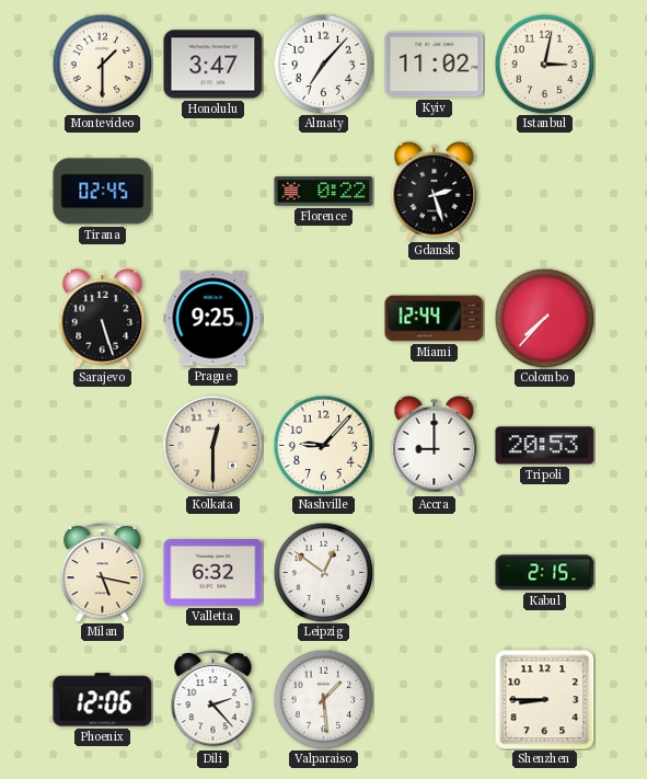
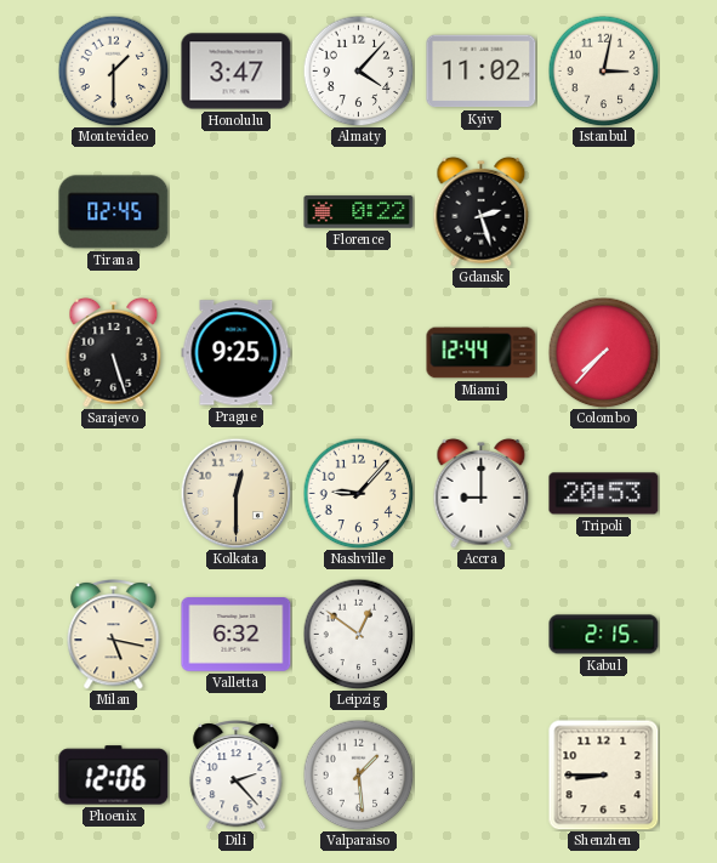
Almaty: 7:07 -> 4:07
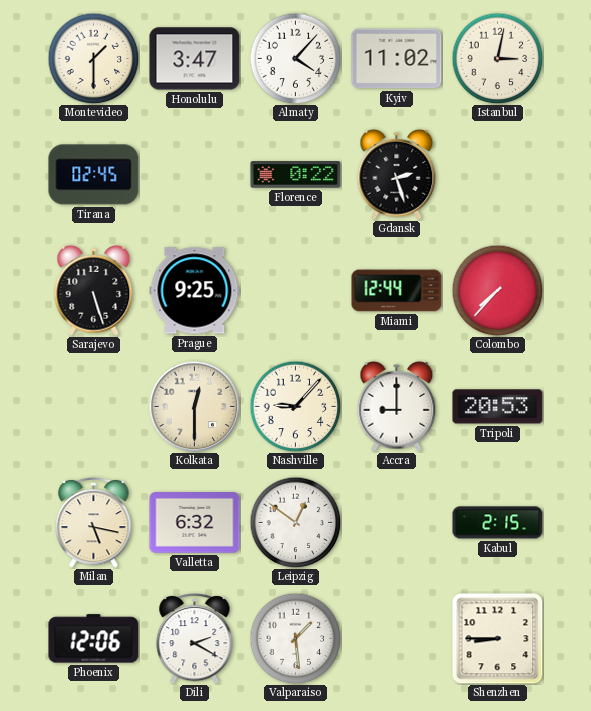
Dili: 2:23 -> 2:20
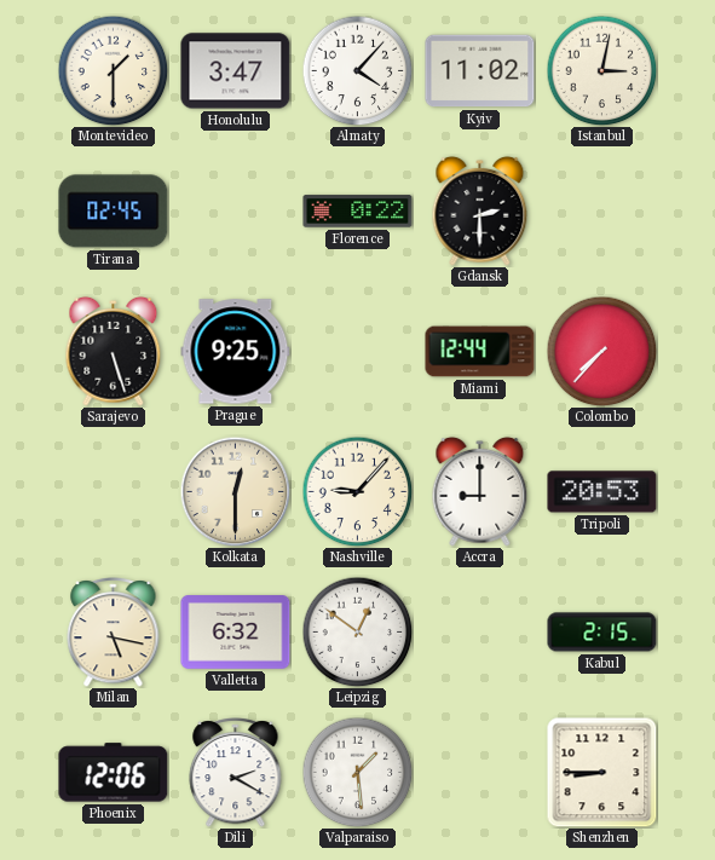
Gdansk: 2:27 -> 2:30
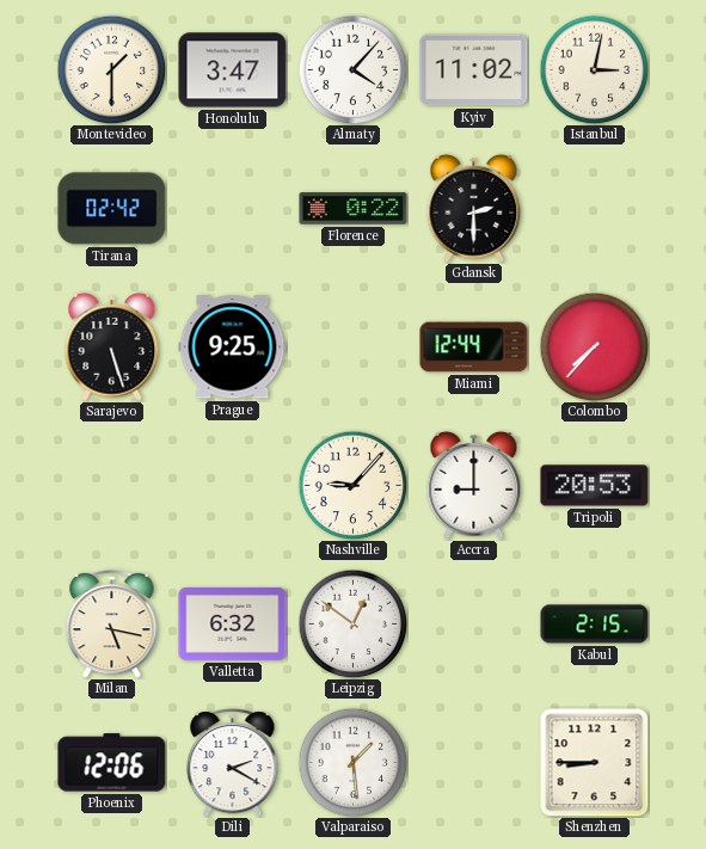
Tirana: 02:45 -> 02:42
Kolkata: 12:30 -> none
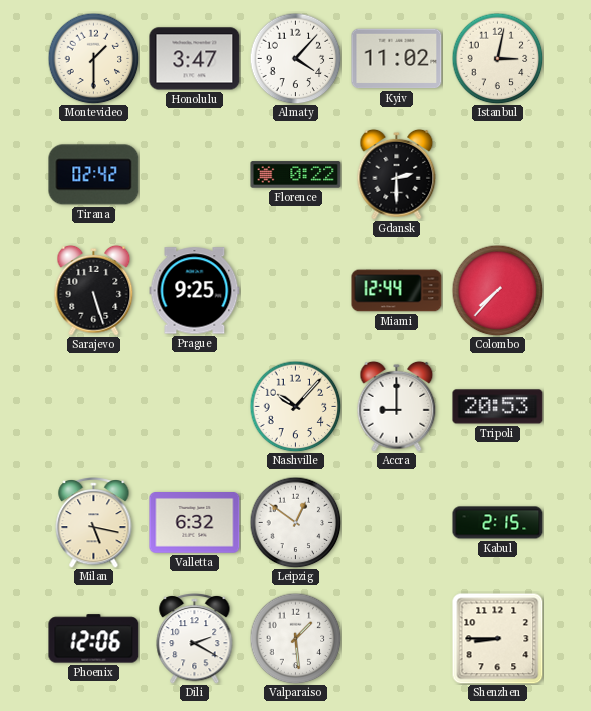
Nashville: 9:07 -> 10:07
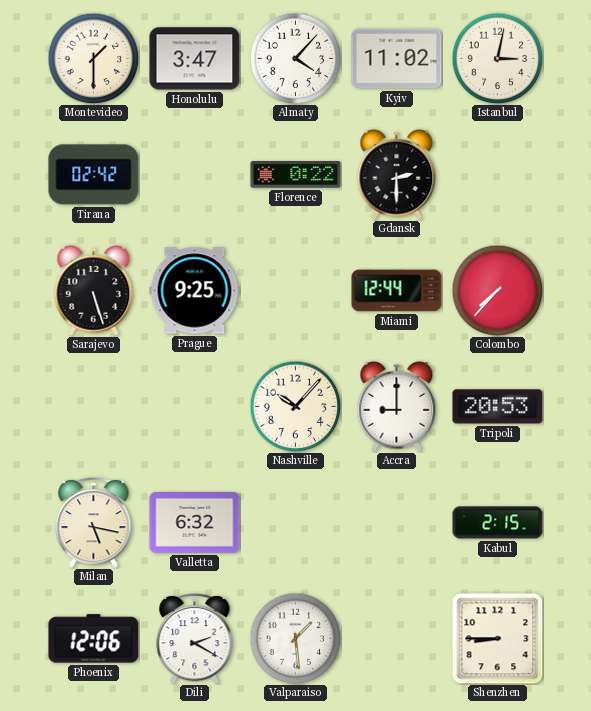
Leipzig: 12:51 -> none
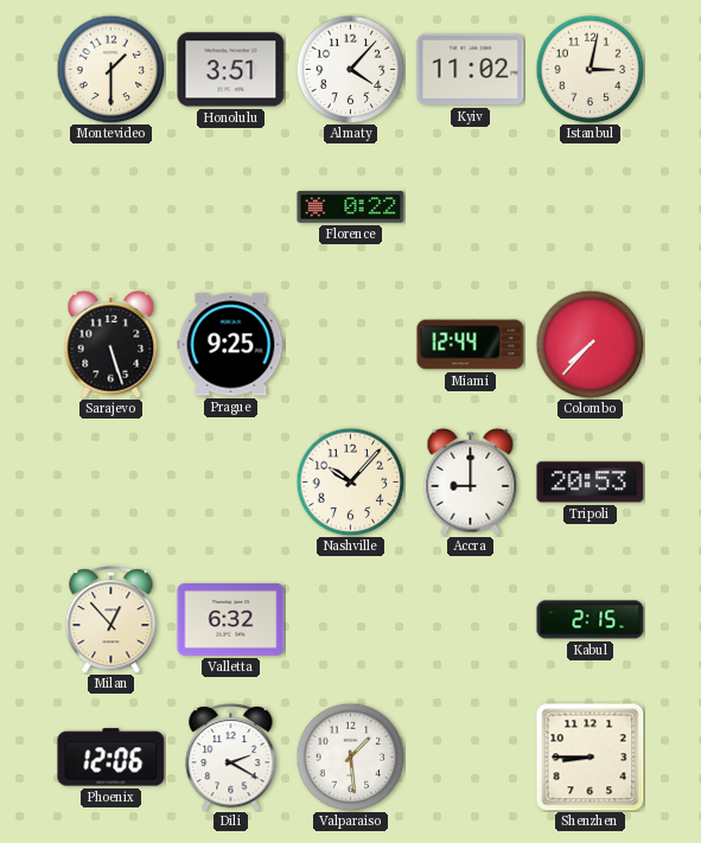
Honolulu: 3:47 -> 3:51
Tirana: 02:42 -> none
Gdansk: 2:30 -> none
Milan: 5:17 -> 12:53
